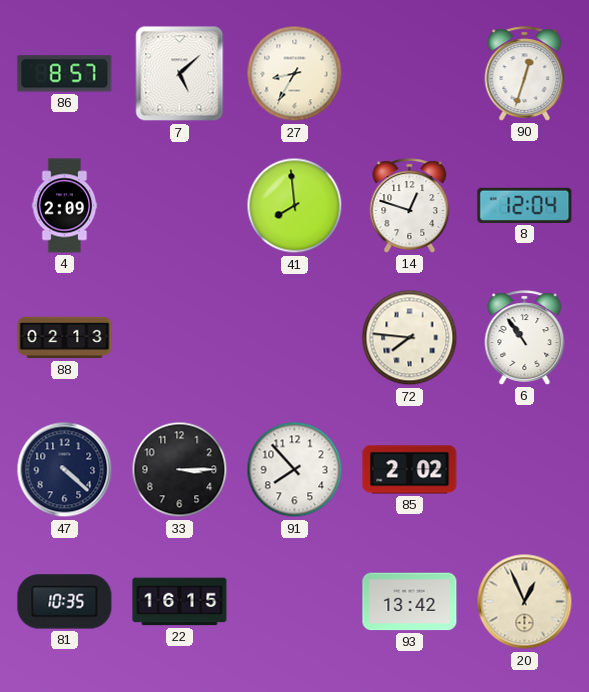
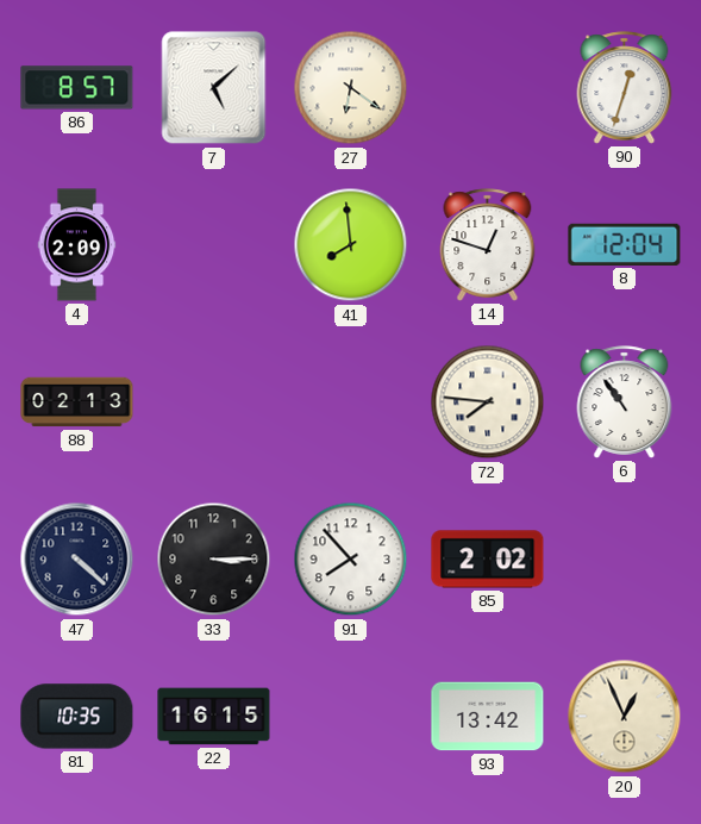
27: 8:35 -> 6:21
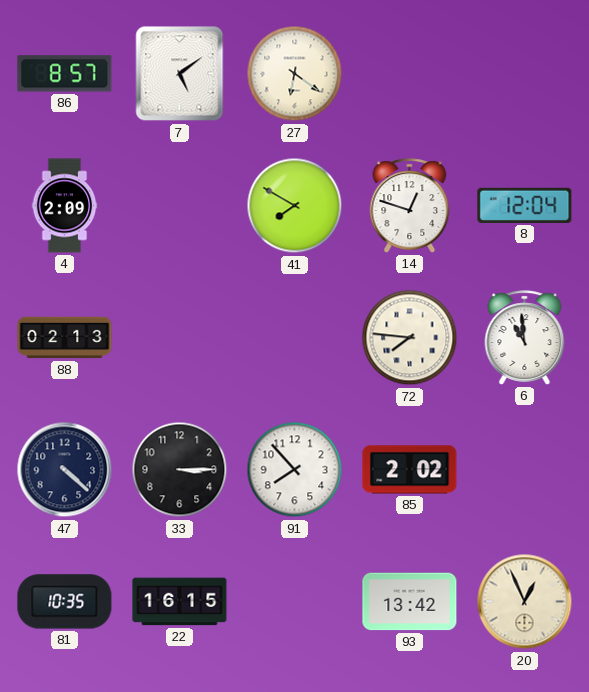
7: 5:08 -> 5:09
90: 12:33 -> none
41: 7:59 -> 7:50
6: 10:54 -> 10:59
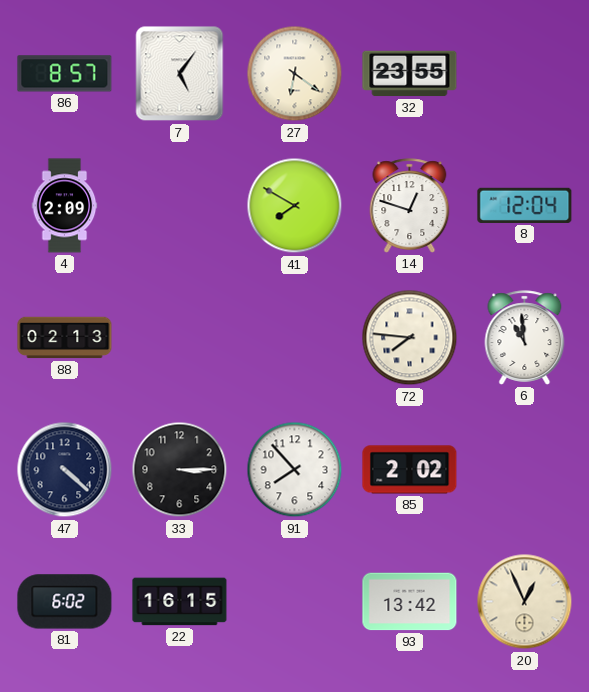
7: 5:09 -> 5:06
32: none -> 23:55
81: 10:35 -> 6:02
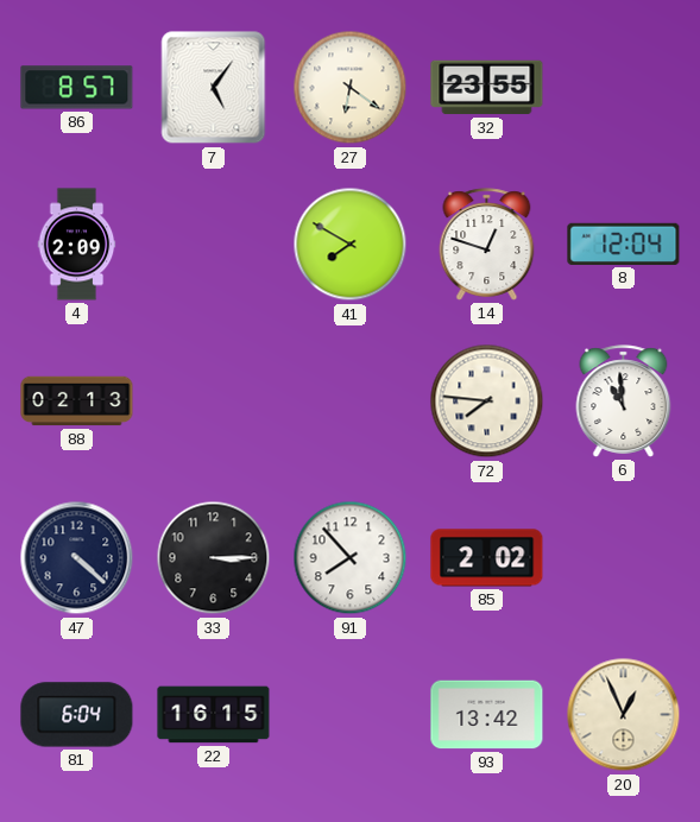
81: 6:02 -> 6:04
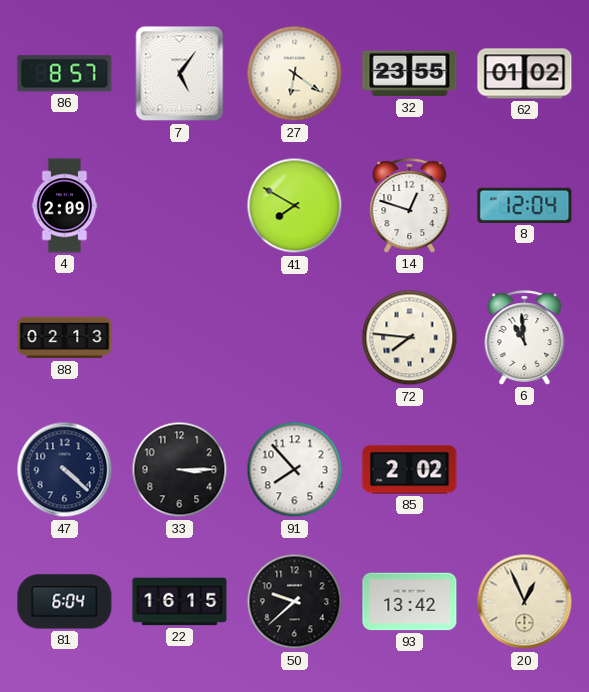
62: none -> 01:02
50: none -> 9:38
